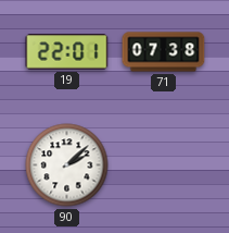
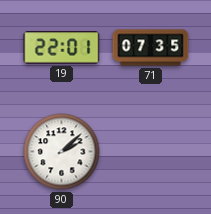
71: 07:38 -> 07:35
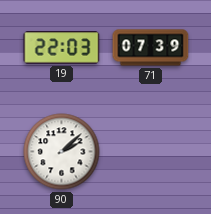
19: 22:01 -> 22:03
71: 07:35 -> 07:39
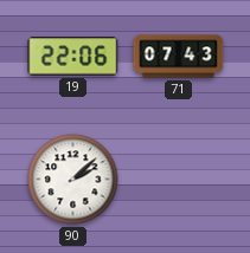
19: 22:03 -> 22:06
71: 07:39 -> 07:43
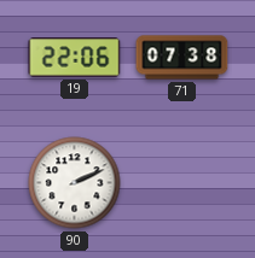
71: 07:43 -> 07:38
90: 2:08 -> 2:11
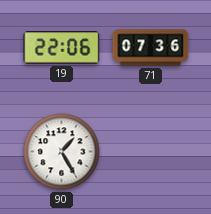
71: 07:38 -> 07:36
90: 2:11 -> 1:25
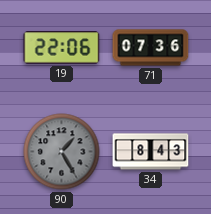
90 dial: white -> grey
34: none -> 8:43
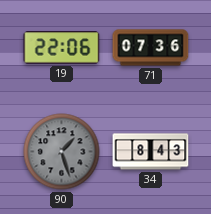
90: 1:25 -> 1:27
